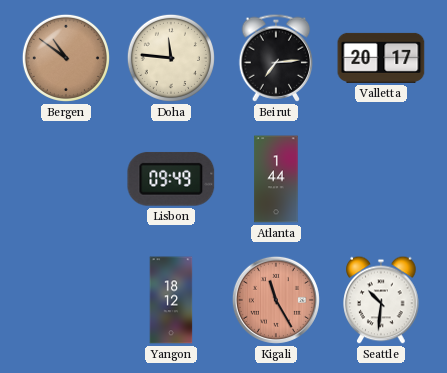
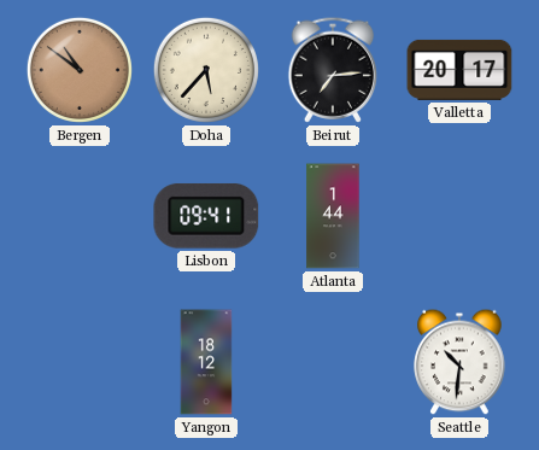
Doha: 11:46 -> 5:37
Lisbon: 09:49 -> 09:41
Kigali: 11:25 -> none
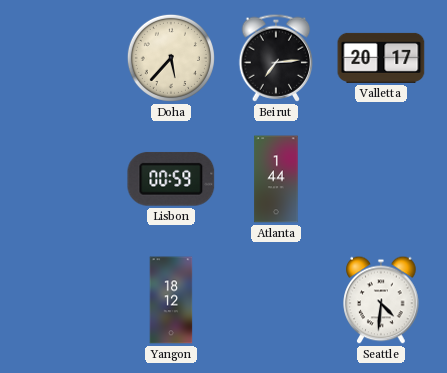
Bergen: 10:51 -> none
Lisbon: 09:41 -> 00:59
Seattle: 10:31 -> 4:31
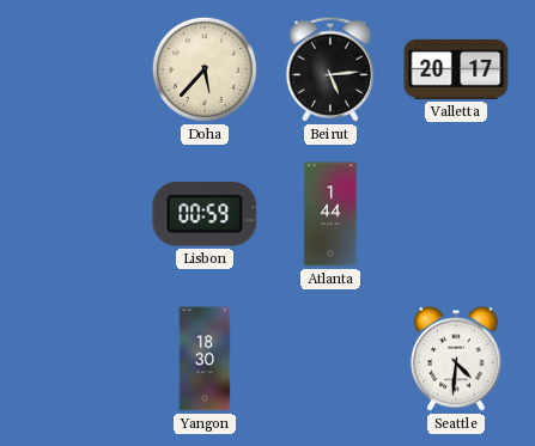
Beirut: 7:14 -> 5:14
Yangon: 18:12 -> 18:30
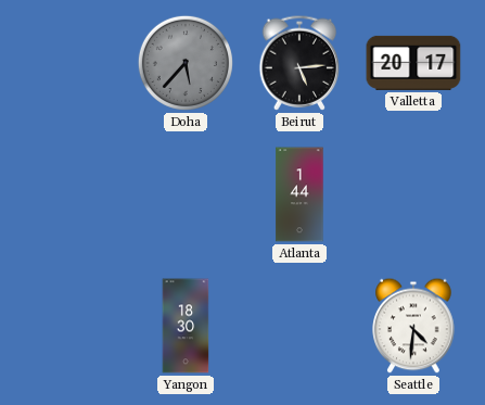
Doha dial: cream -> grey
Lisbon: 00:59 -> none
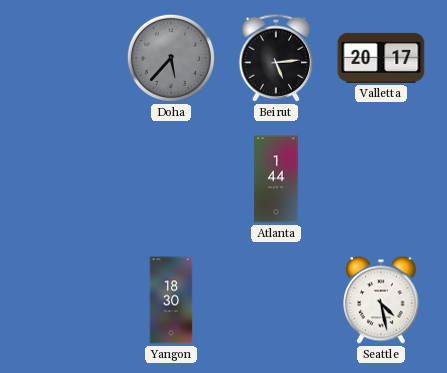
Seattle: 4:31 -> 4:28
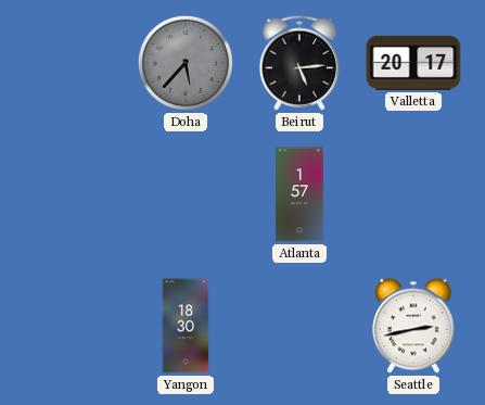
Atlanta: 1:44 -> 1:57
Seattle: 4:28 -> 2:43
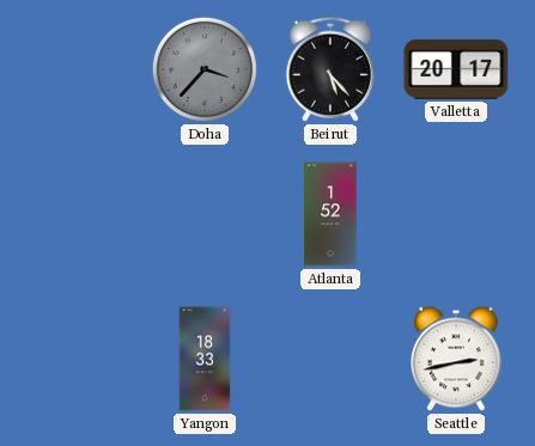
Doha: 5:37 -> 3:37
Beirut: 5:14 -> 5:23
Atlanta: 1:57 -> 1:52
Yangon: 18:30 -> 18:33
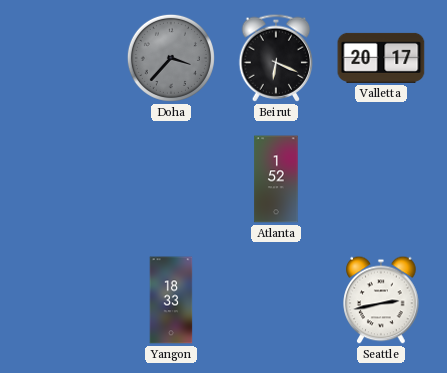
Beirut: 5:23 -> 6:19
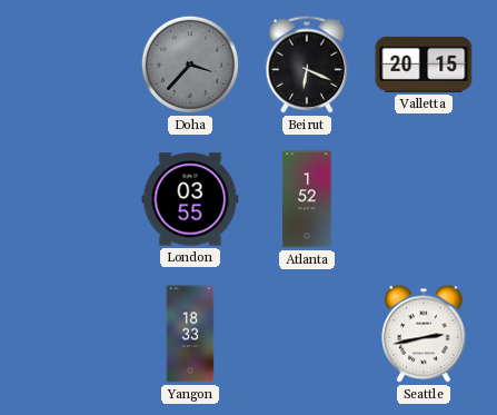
Valletta: 20:17 -> 20:15
London: none -> 03:55
